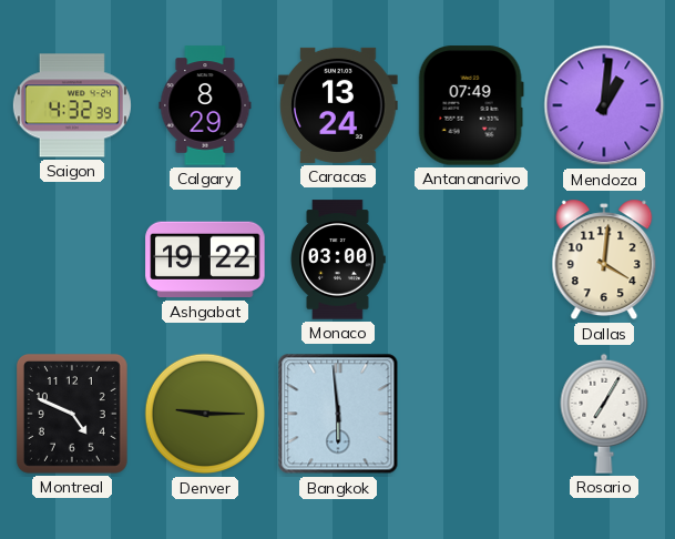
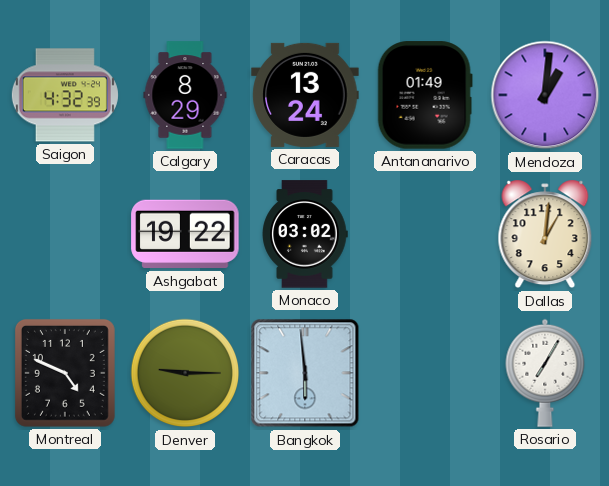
Antananarivo: 07:49 -> 01:49
Monaco: 03:00 -> 03:02
Dallas: 4:01 -> 1:01
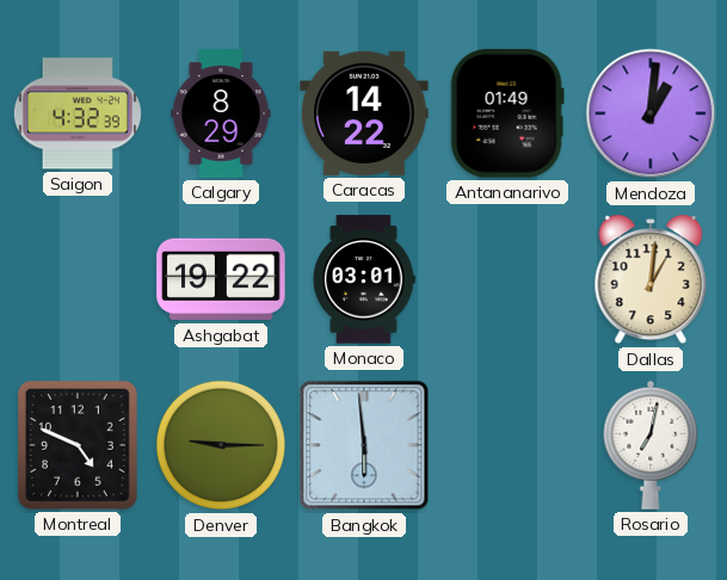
Caracas: 13:24 -> 14:22
Monaco: 03:02 -> 03:01
Rosario: 7:05 -> 7:02
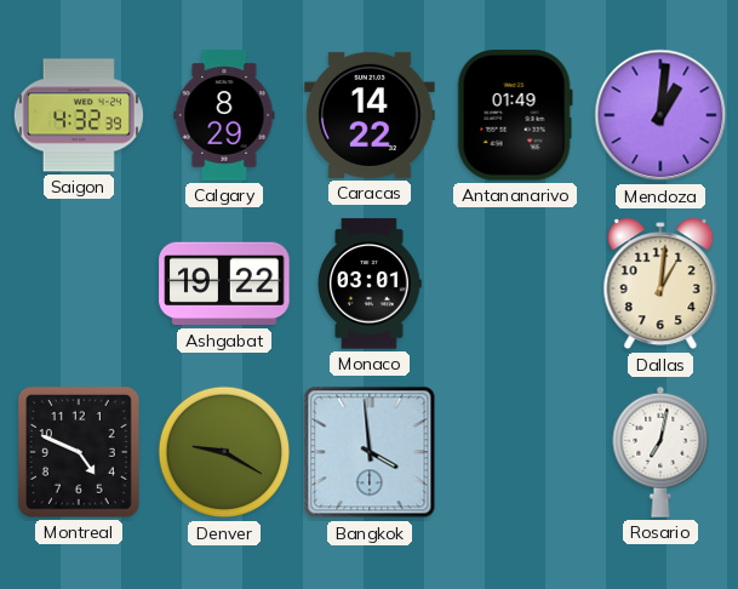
Denver: 9:15 -> 9:20
Bangkok: 5:59 -> 3:59
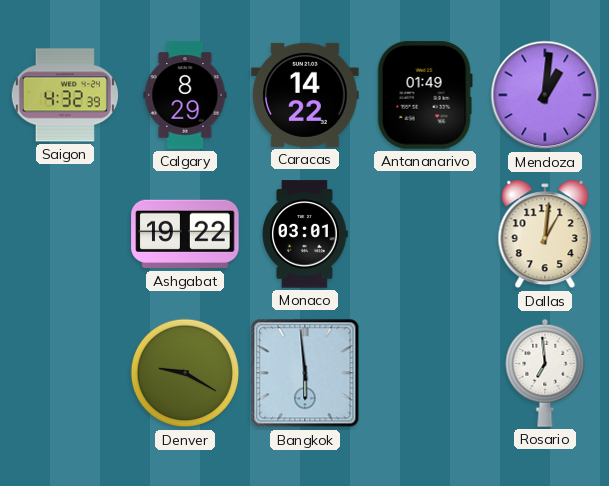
Montreal: 4:49 -> none
Bangkok: 3:59 -> 5:59
Rosario: 7:02 -> 6:59
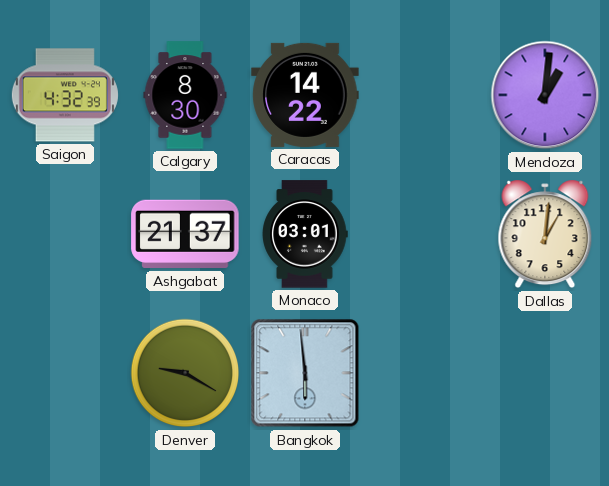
Calgary: 8:29 -> 8:30
Antananarivo: 01:49 -> none
Ashgabat: 19:22 -> 21:37
Rosario: 6:59 -> none
